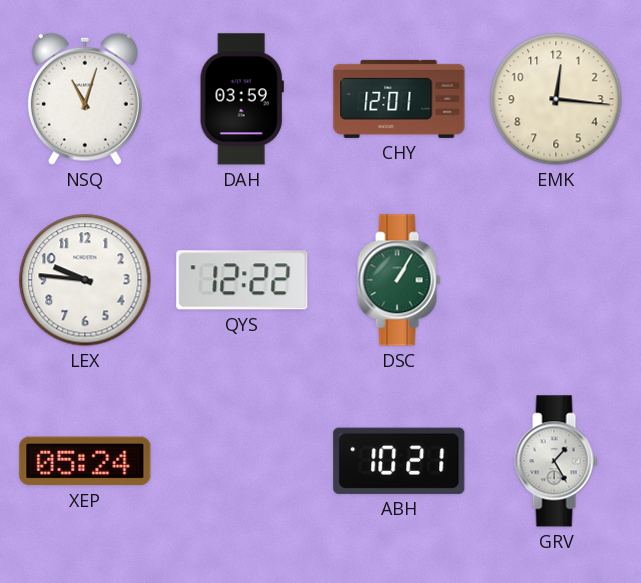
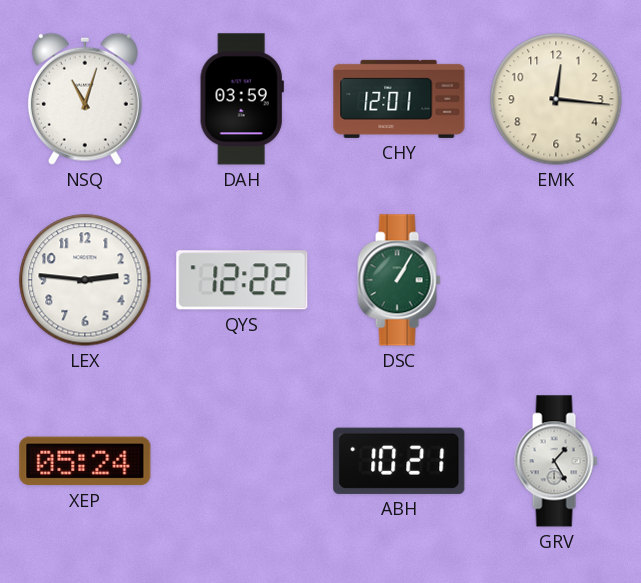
LEX: 9:46 -> 2:46
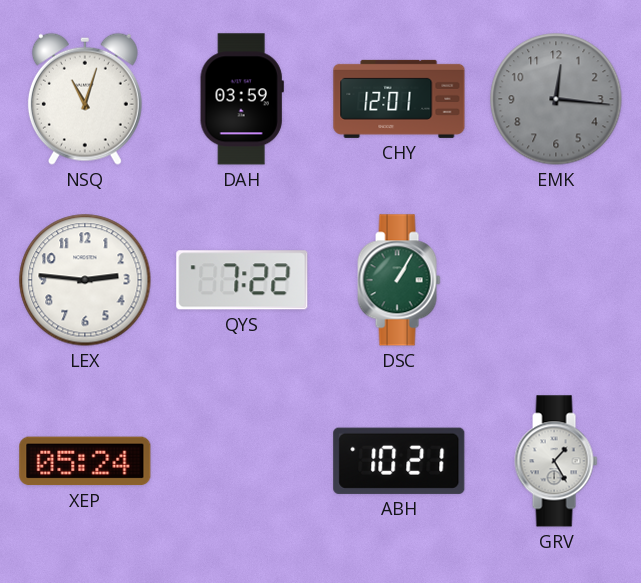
EMK dial: cream -> grey
QYS: 12:22 -> 7:22
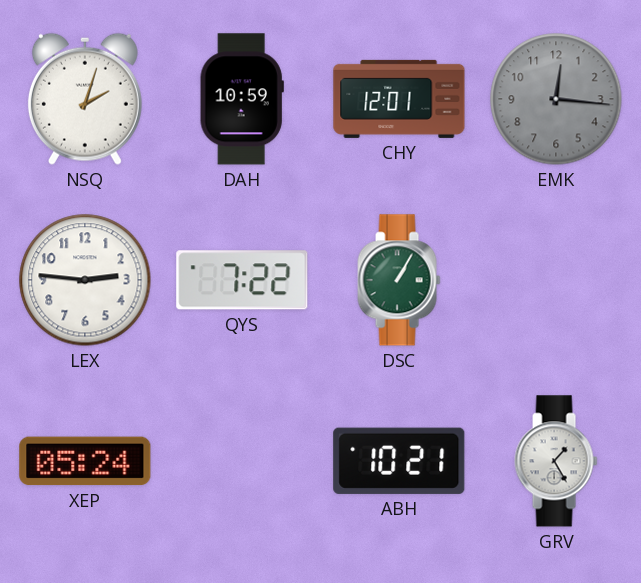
NSQ: 11:03 -> 2:03
DAH: 03:59 -> 10:59
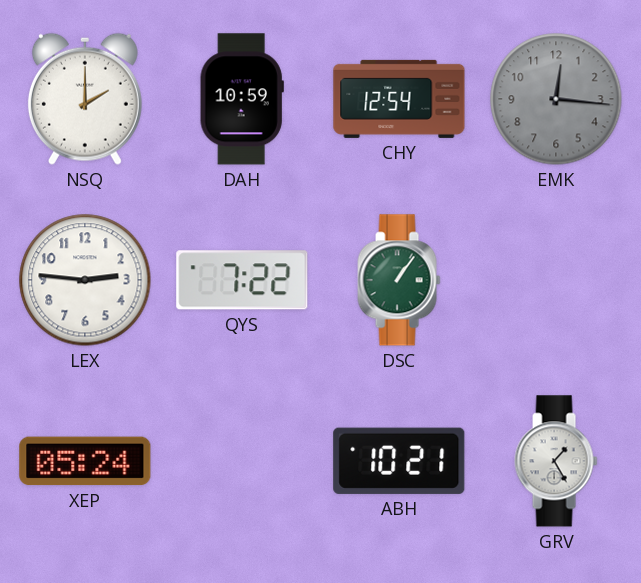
NSQ: 2:03 -> 2:00
CHY: 12:01 -> 12:54
DSC: 1:05 -> 1:06
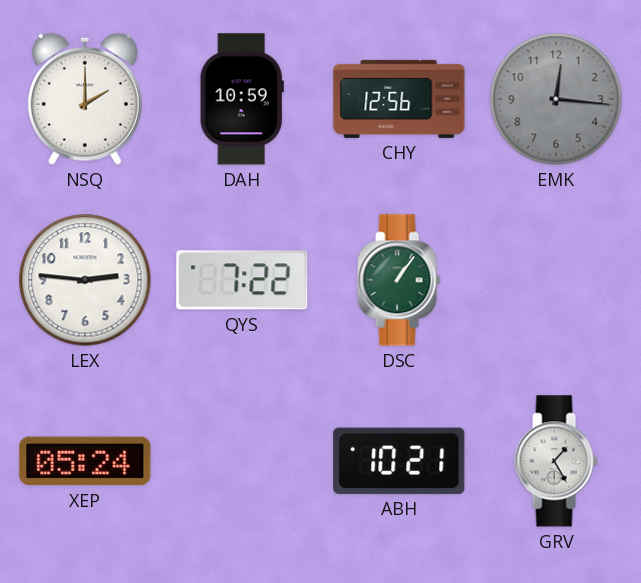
CHY: 12:54 -> 12:56
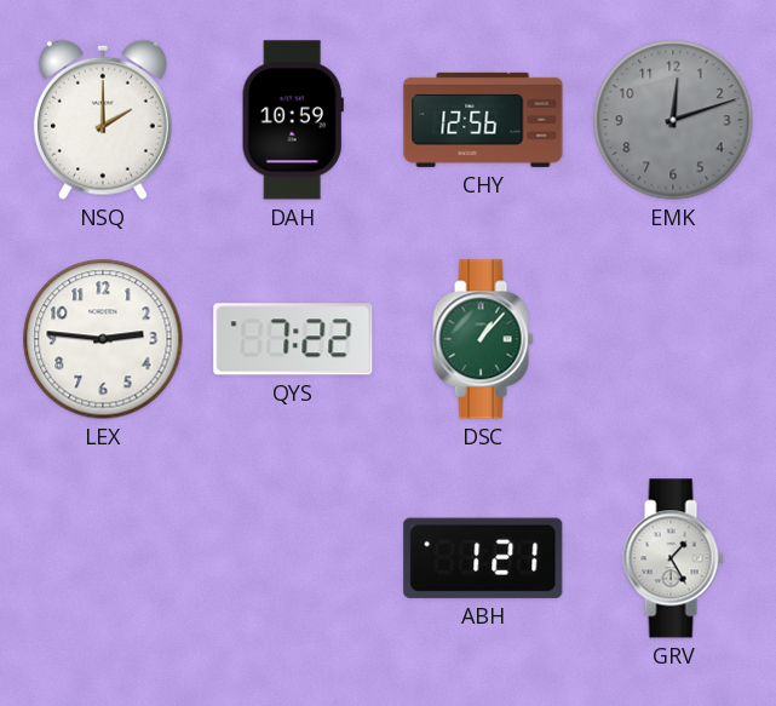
EMK: 12:16 -> 12:12
DSC: 1:06 -> 1:07
XEP: 05:24 -> none
ABH: 10:21 -> 1:21
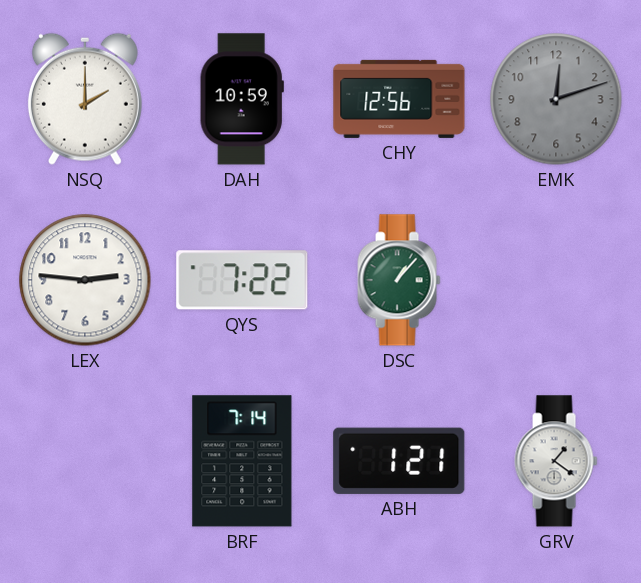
BRF: none -> 7:14
GRV: 1:25 -> 1:21
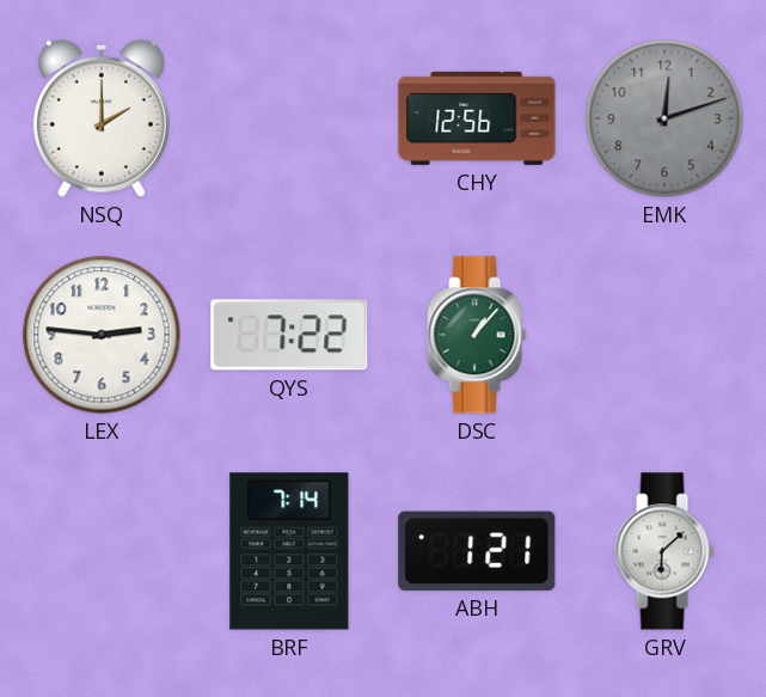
DAH: 10:59 -> none
GRV: 1:21 -> 6:08
